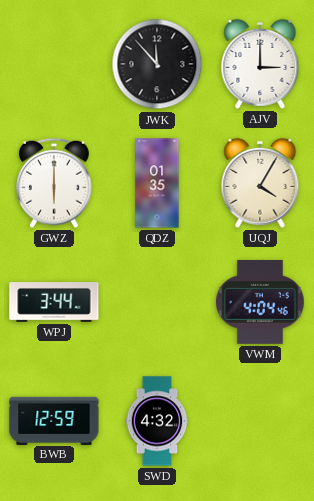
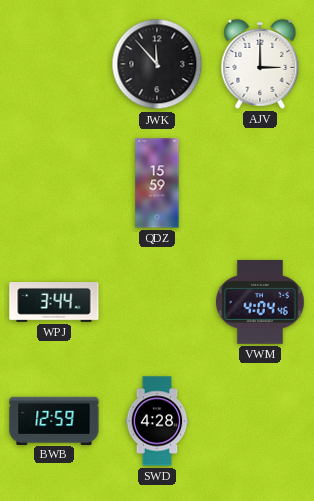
GWZ: 6:00 -> none
QDZ: 01:35 -> 15:59
UQJ: 4:05 -> none
SWD: 4:32 -> 4:28
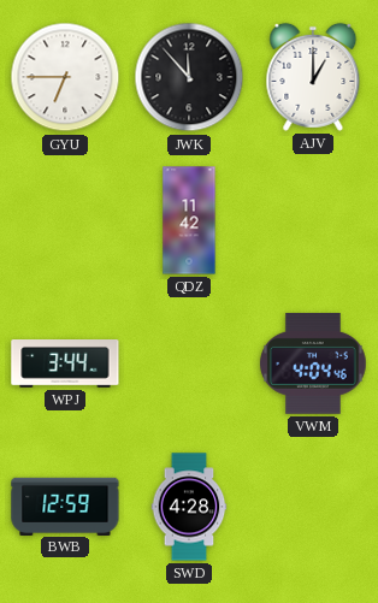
GYU: none -> 6:45
AJV: 3:00 -> 1:00
QDZ: 15:59 -> 11:42
